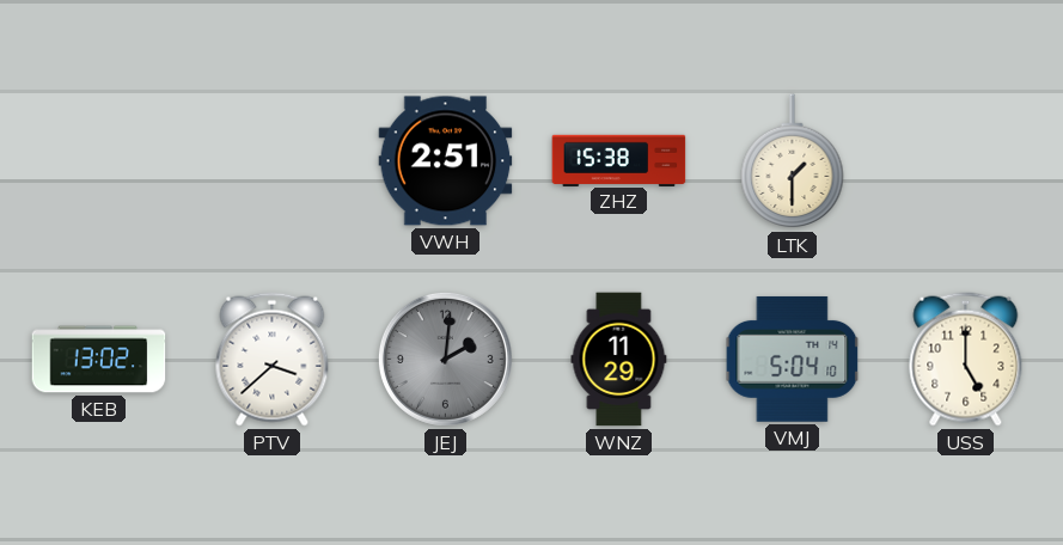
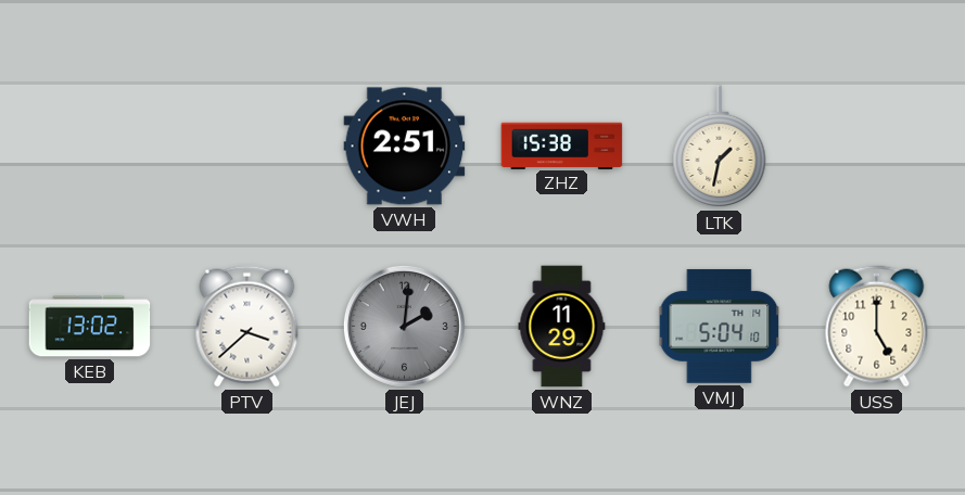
LTK: 1:30 -> 1:32
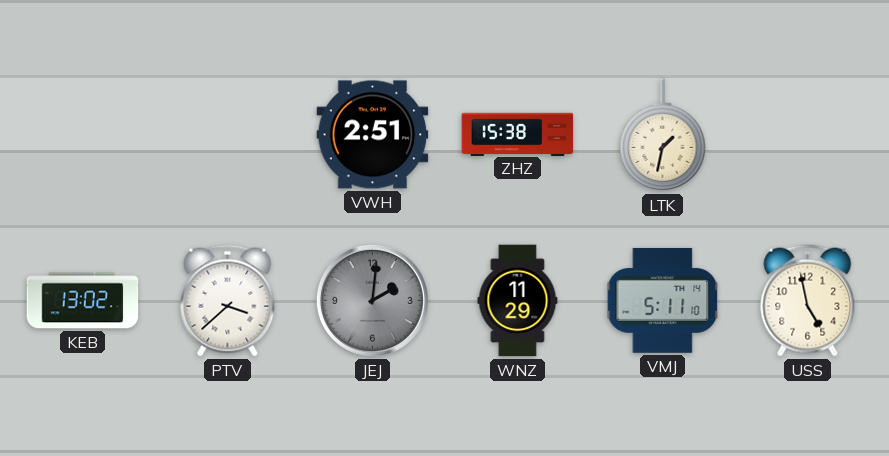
VMJ: 5:04 -> 5:11
USS: 5:00 -> 4:58
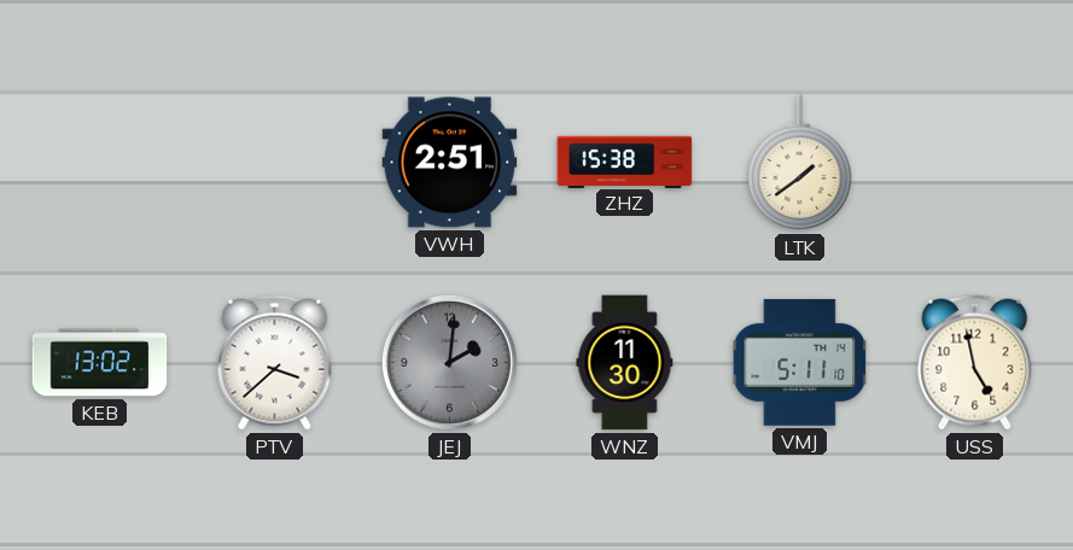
LTK: 1:32 -> 1:39
WNZ: 11:29 -> 11:30
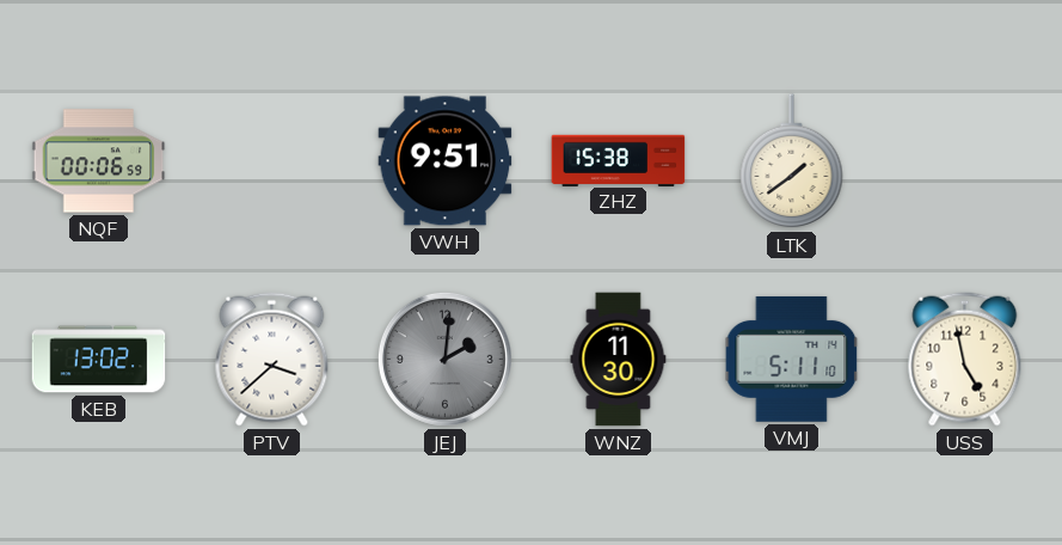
NQF: none -> 00:06
VWH: 2:51 -> 9:51
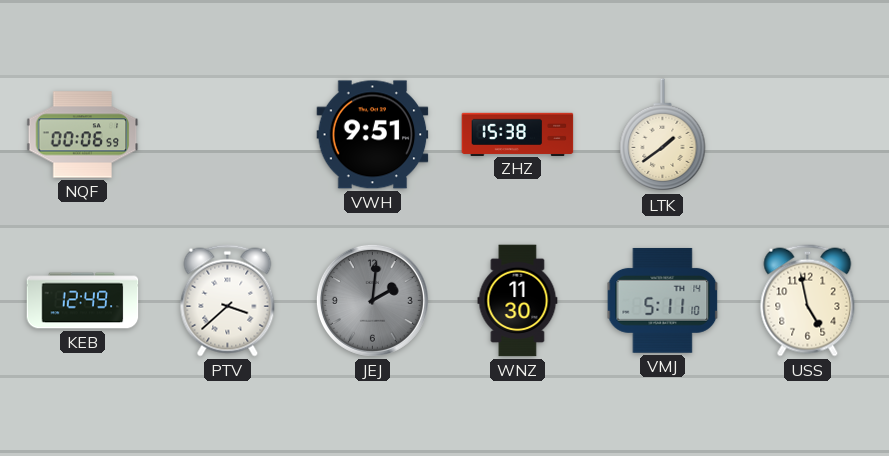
KEB: 13:02 -> 12:49
